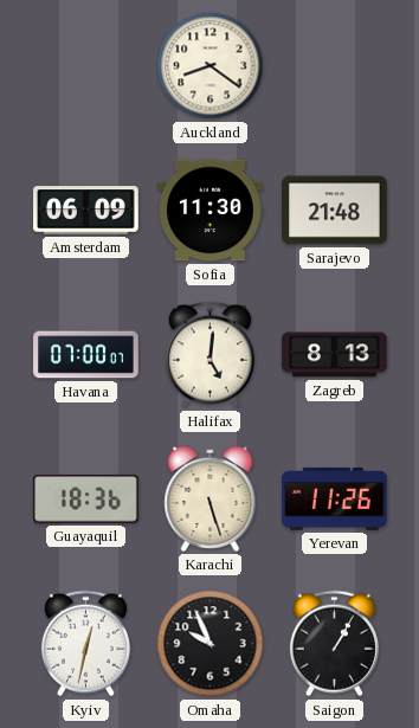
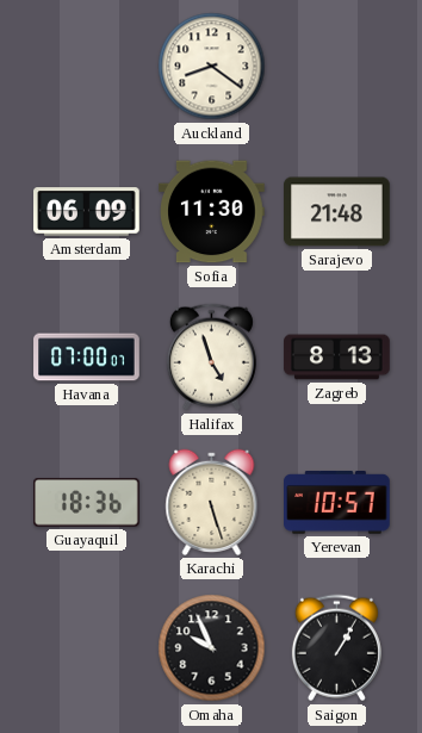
Halifax: 5:01 -> 4:57
Yerevan: 11:26 -> 10:57
Kyiv: 12:32 -> none
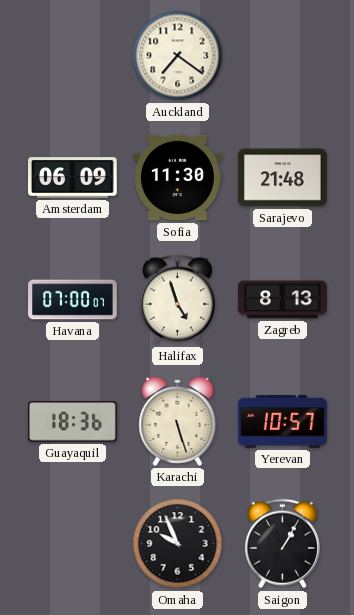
Auckland: 8:21 -> 7:21
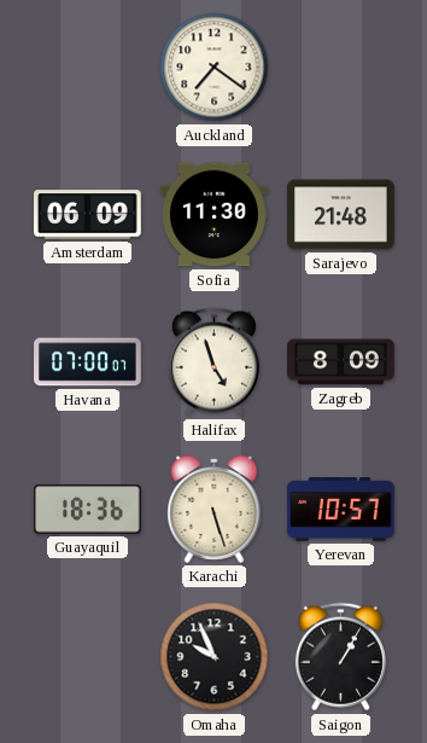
Zagreb: 8:13 -> 8:09
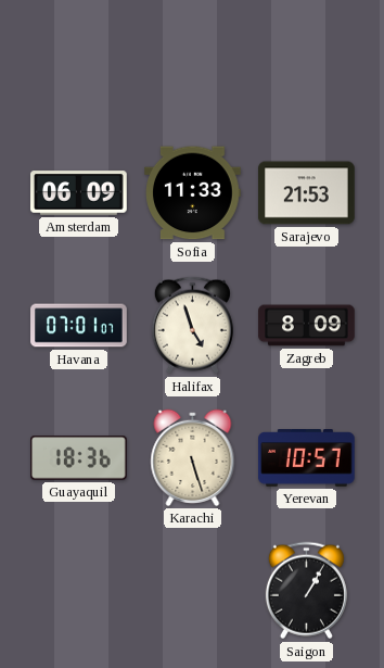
Auckland: 7:21 -> none
Sofia: 11:30 -> 11:33
Sarajevo: 21:48 -> 21:53
Havana: 07:00 -> 07:01
Omaha: 9:56 -> none
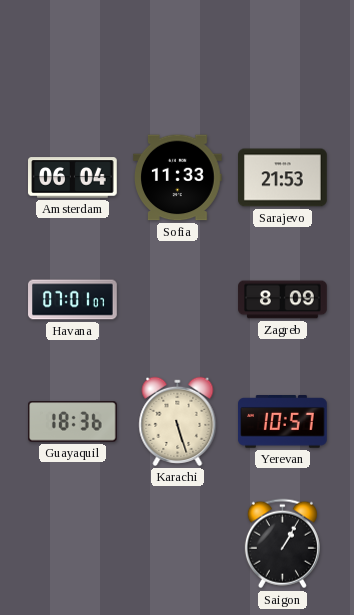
Amsterdam: 06:09 -> 06:04
Halifax: 4:57 -> none
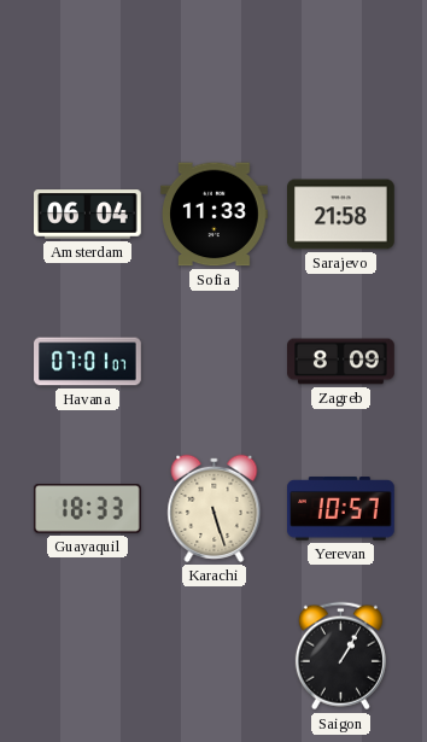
Sarajevo: 21:53 -> 21:58
Guayaquil: 18:36 -> 18:33
